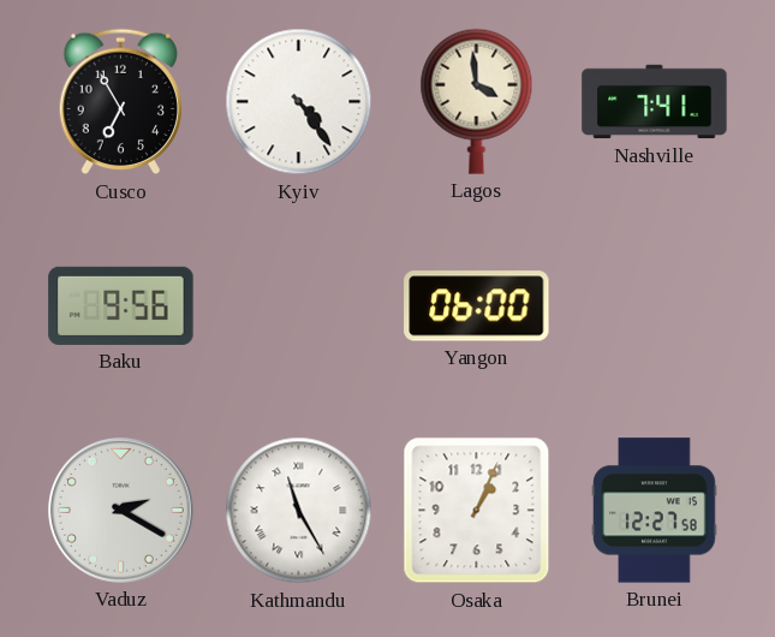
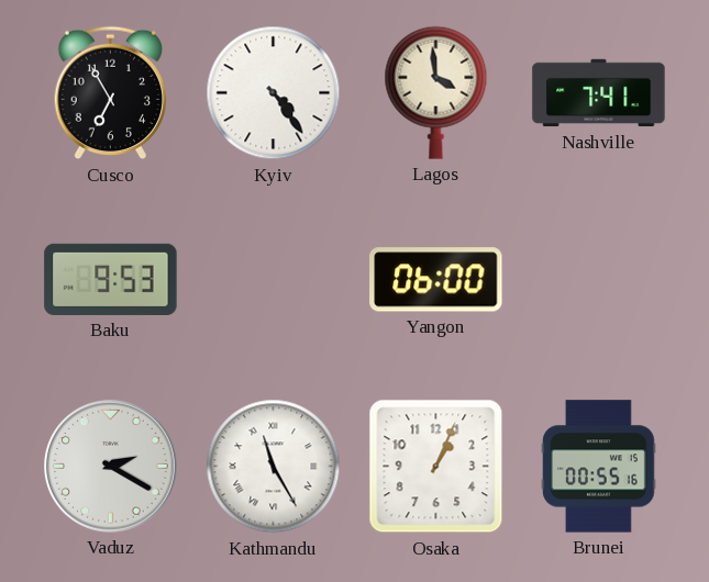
Baku: 9:56 -> 9:53
Brunei: 12:27 -> 00:55
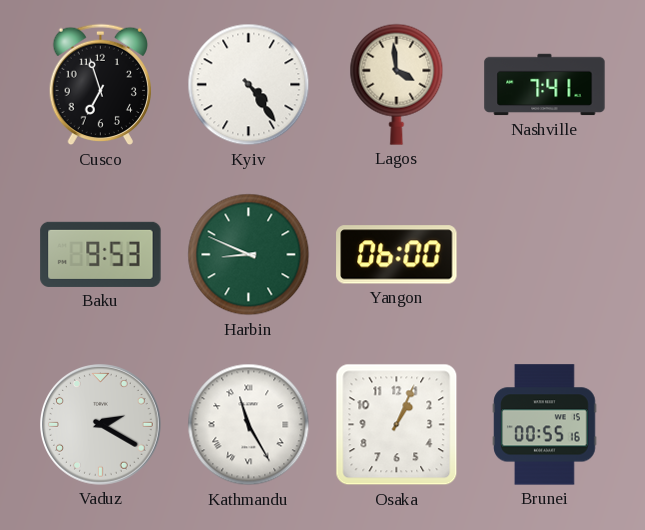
Cusco: 6:55 -> 6:57
Harbin: none -> 8:49
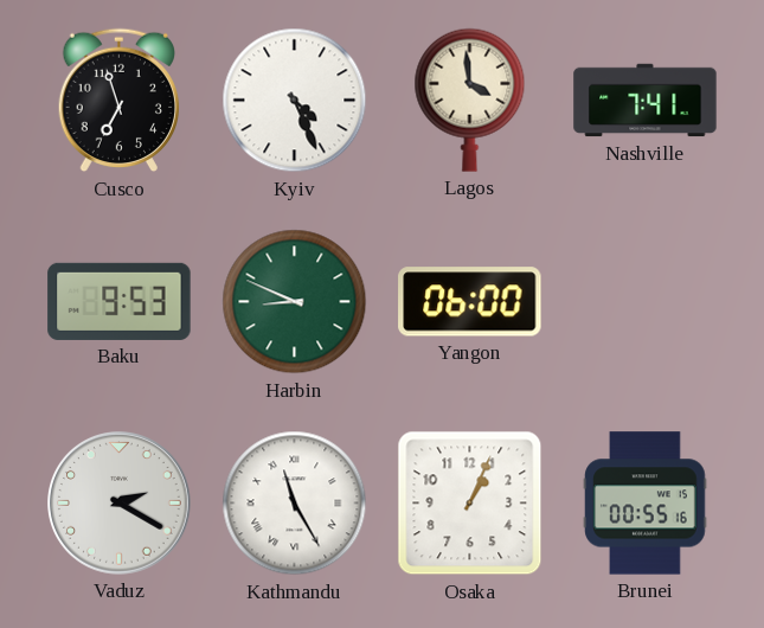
Kyiv: 4:24 -> 4:26
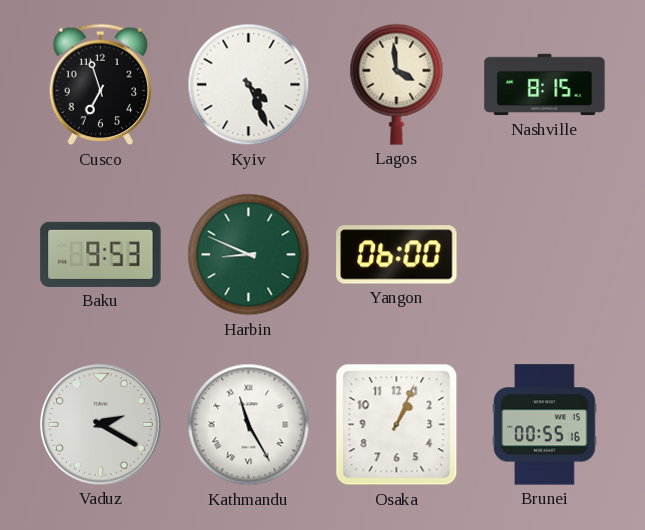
Nashville: 7:41 -> 8:15
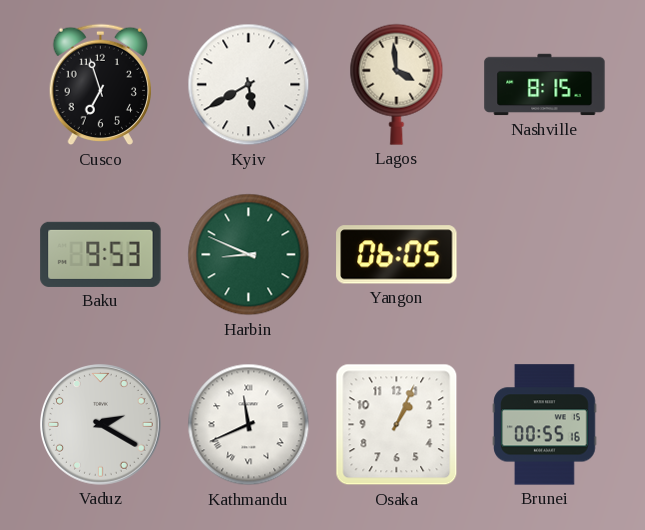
Kyiv: 4:26 -> 5:40
Yangon: 06:00 -> 06:05
Kathmandu: 11:25 -> 11:41
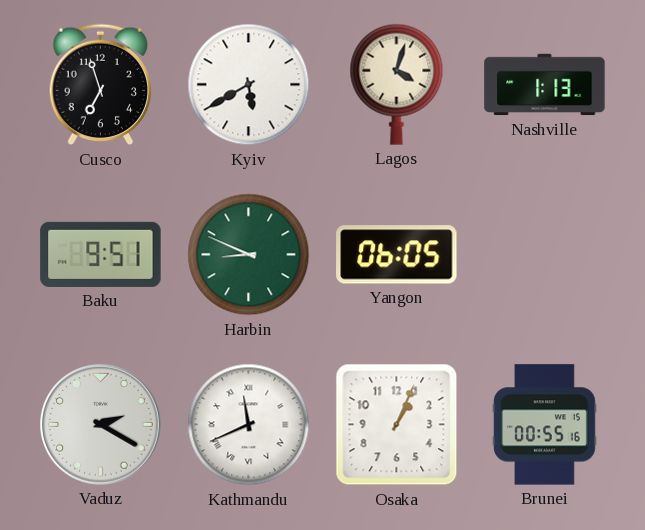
Lagos: 3:59 -> 4:03
Nashville: 8:15 -> 1:13
Baku: 9:53 -> 9:51
